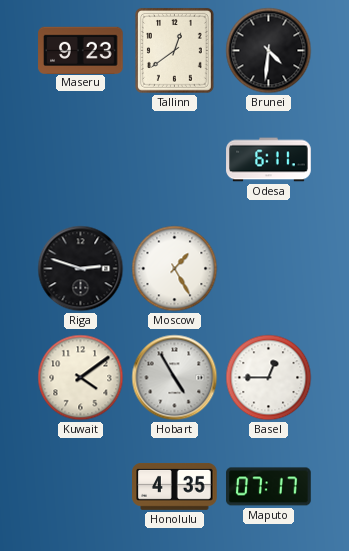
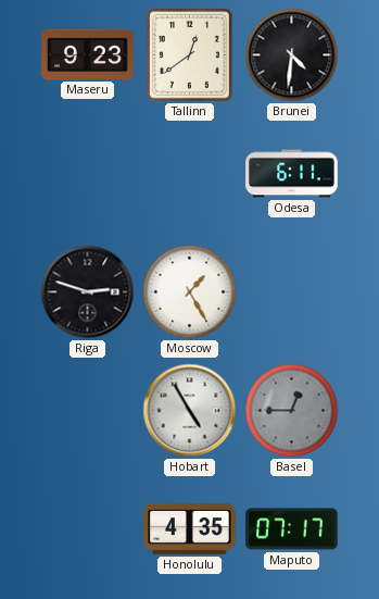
Kuwait: 4:09 -> none
Basel dial: white -> grey
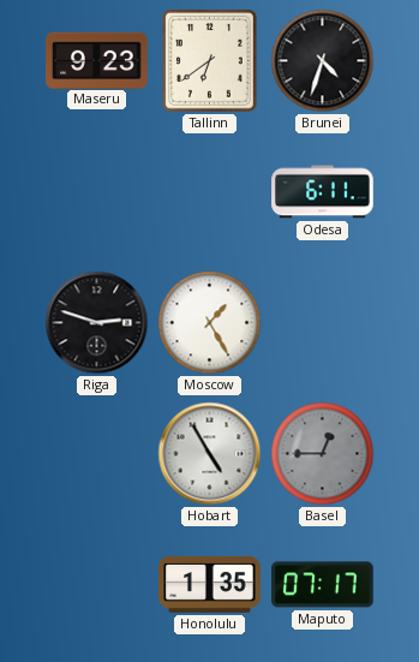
Tallinn: 12:39 -> 6:39
Brunei: 4:31 -> 4:33
Honolulu: 4:35 -> 1:35
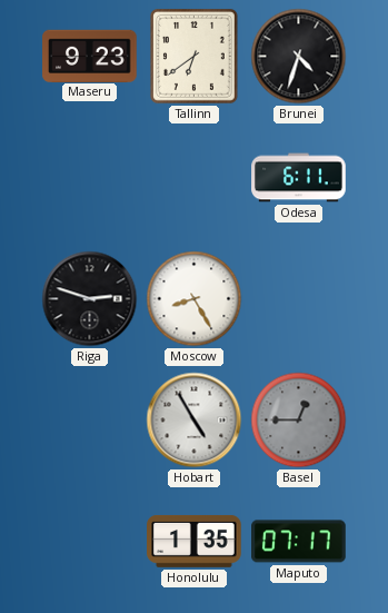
Moscow: 1:25 -> 8:25
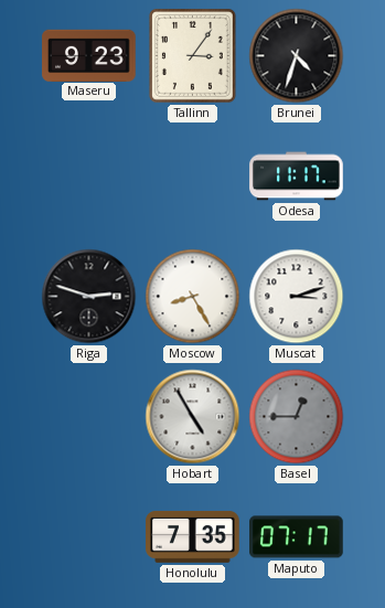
Tallinn: 6:39 -> 3:06
Odesa: 6:11 -> 11:17
Muscat: none -> 3:12
Honolulu: 1:35 -> 7:35
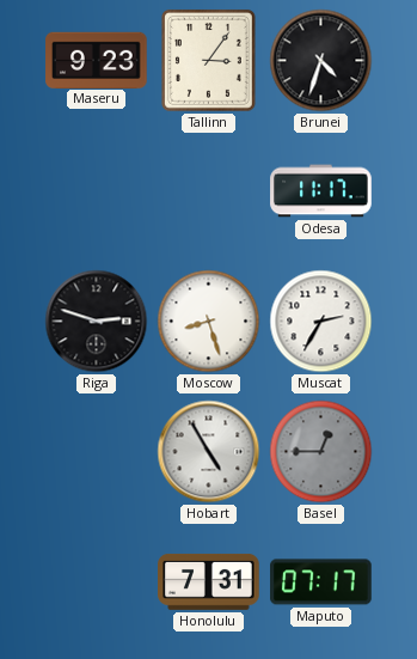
Moscow: 8:25 -> 8:27
Muscat: 3:12 -> 2:35
Honolulu: 7:35 -> 7:31
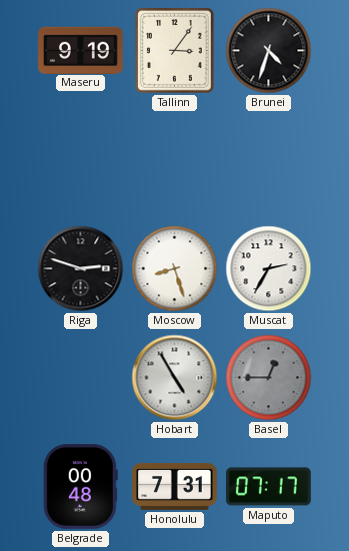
Maseru: 9:23 -> 9:19
Odesa: 11:17 -> none
Belgrade: none -> 00:48
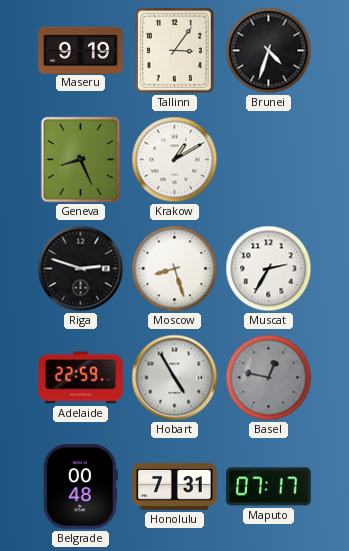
Geneva: none -> 8:26
Krakow: none -> 1:10
Adelaide: none -> 22:59
Basel: 12:45 -> 12:47
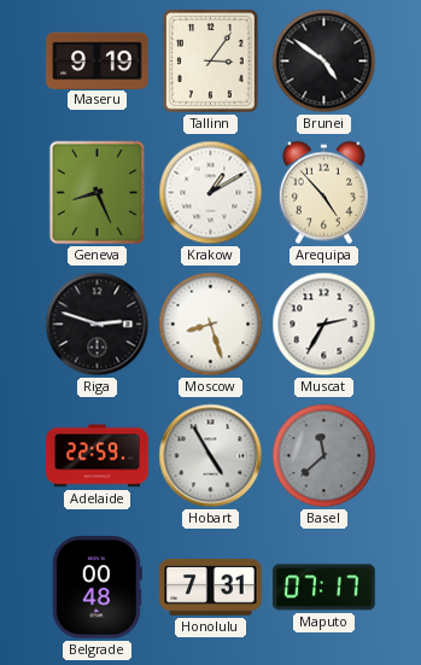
Brunei: 4:33 -> 4:51
Arequipa: none -> 4:53
Basel: 12:47 -> 11:38
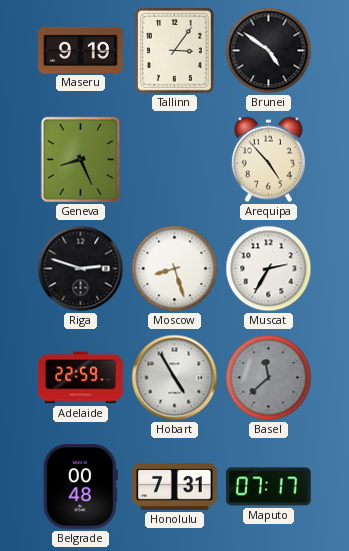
Krakow: 1:10 -> none
